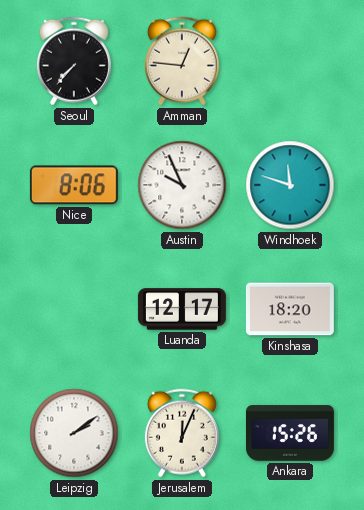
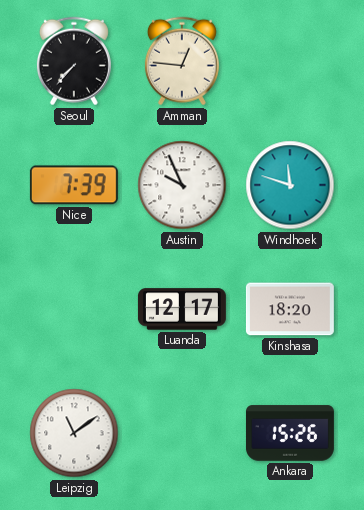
Nice: 8:06 -> 7:39
Leipzig: 2:09 -> 11:09
Jerusalem: 12:04 -> none
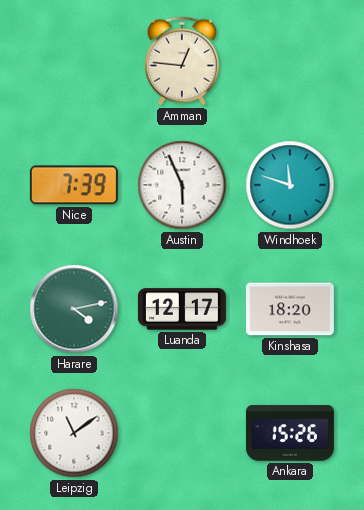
Seoul: 7:37 -> none
Austin: 9:56 -> 5:56
Harare: none -> 4:13
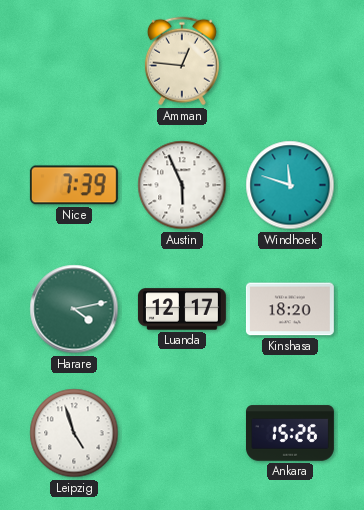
Leipzig: 11:09 -> 4:57
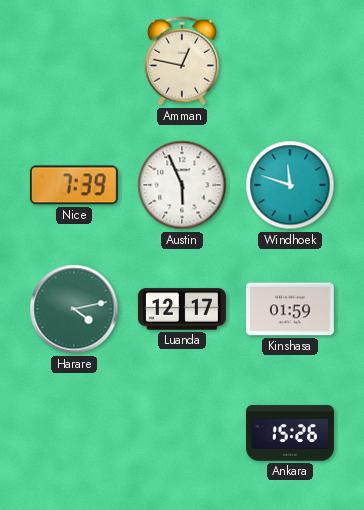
Amman: 12:46 -> 12:47
Kinshasa: 18:20 -> 01:59
Leipzig: 4:57 -> none
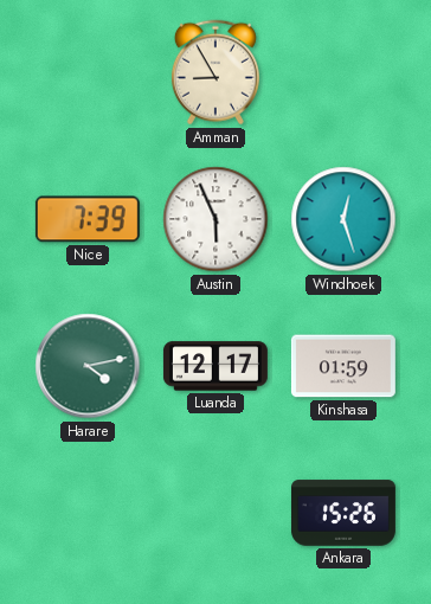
Amman: 12:47 -> 8:55
Windhoek: 11:48 -> 12:27
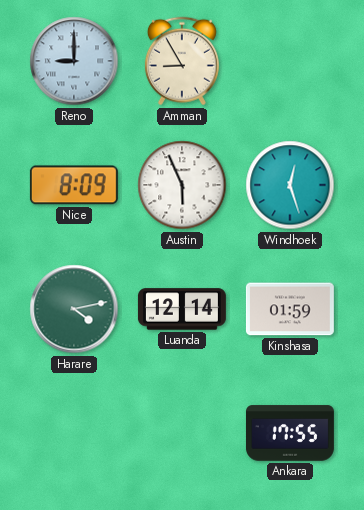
Reno: none -> 9:00
Nice: 7:39 -> 8:09
Luanda: 12:17 -> 12:14
Ankara: 15:26 -> 17:55
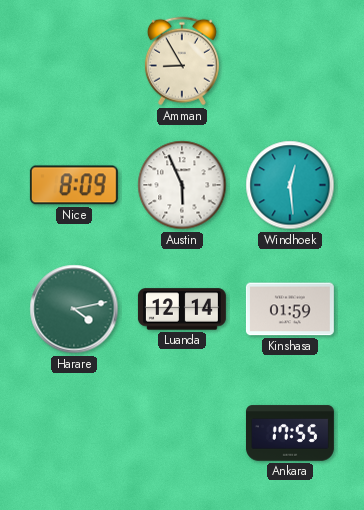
Reno: 9:00 -> none
Windhoek: 12:27 -> 12:29
